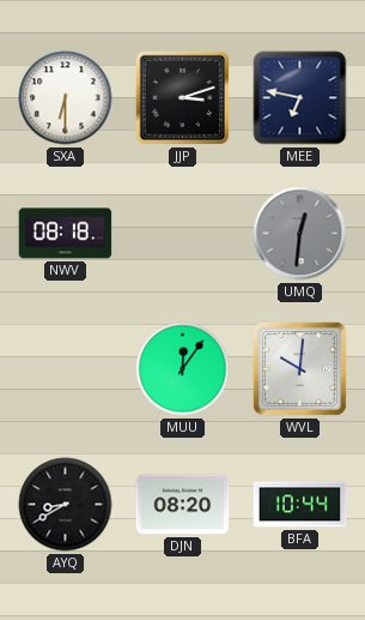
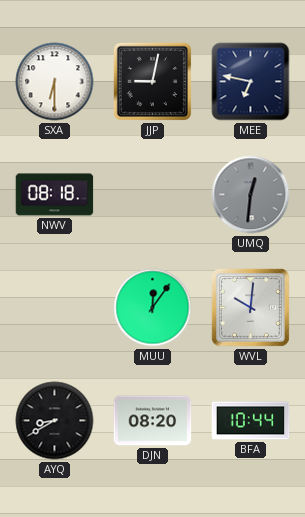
JJP: 3:12 -> 9:02
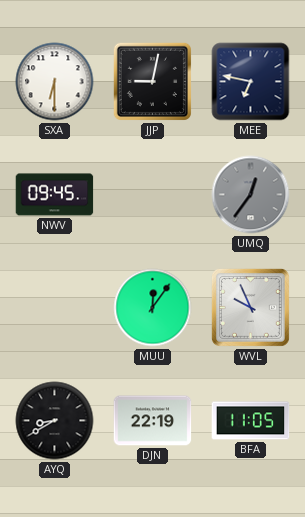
NWV: 08:18 -> 09:45
UMQ: 12:31 -> 12:36
WVL: 10:01 -> 9:56
DJN: 08:20 -> 22:19
BFA: 10:44 -> 11:05
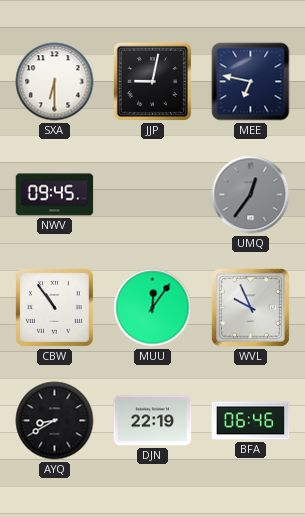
CBW: none -> 10:54
BFA: 11:05 -> 06:46
